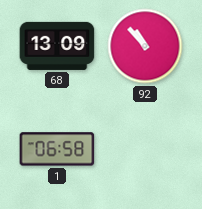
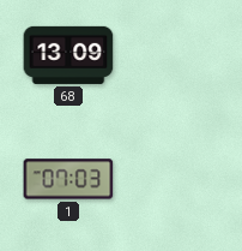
92: 10:53 -> none
1: 06:58 -> 07:03
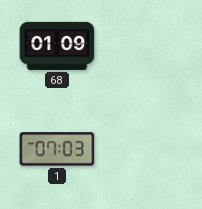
68: 13:09 -> 01:09
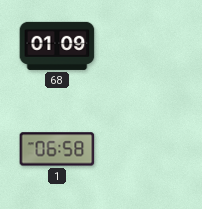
1: 07:03 -> 06:58
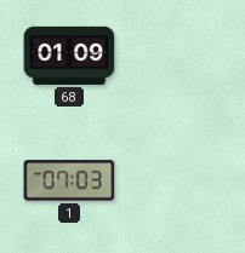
1: 06:58 -> 07:03
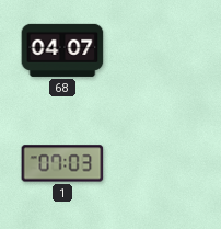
68: 01:09 -> 04:07
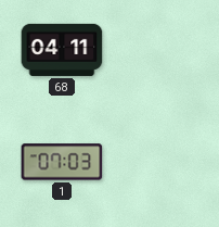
68: 04:07 -> 04:11
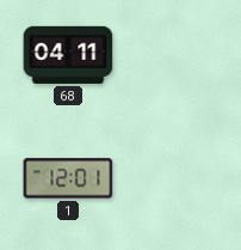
1: 07:03 -> 12:01
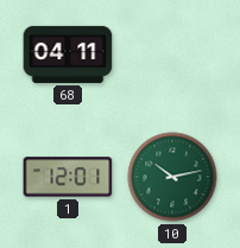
10: none -> 10:13
